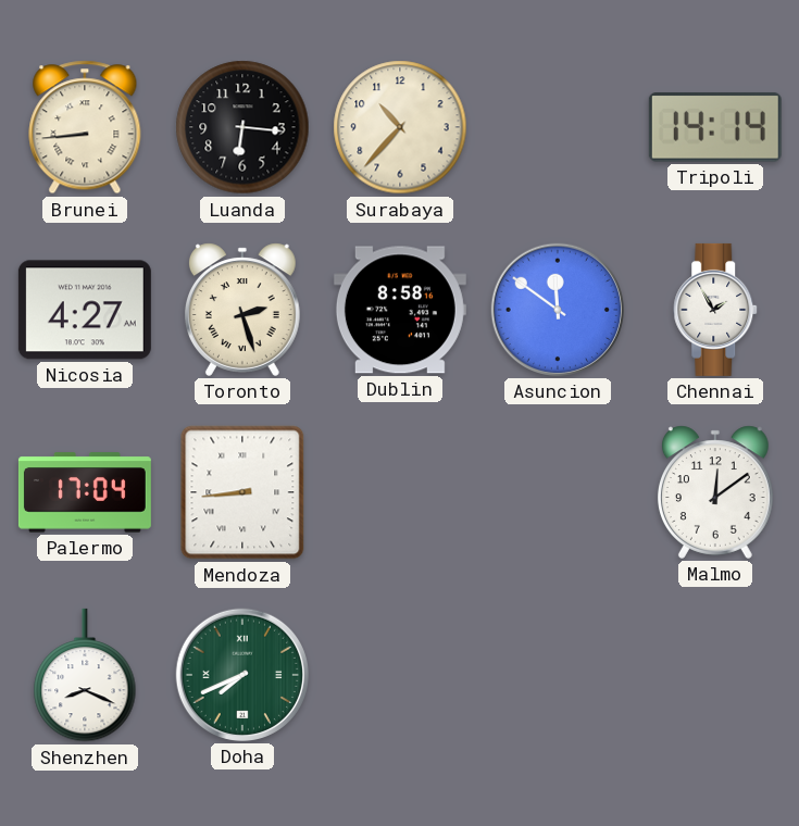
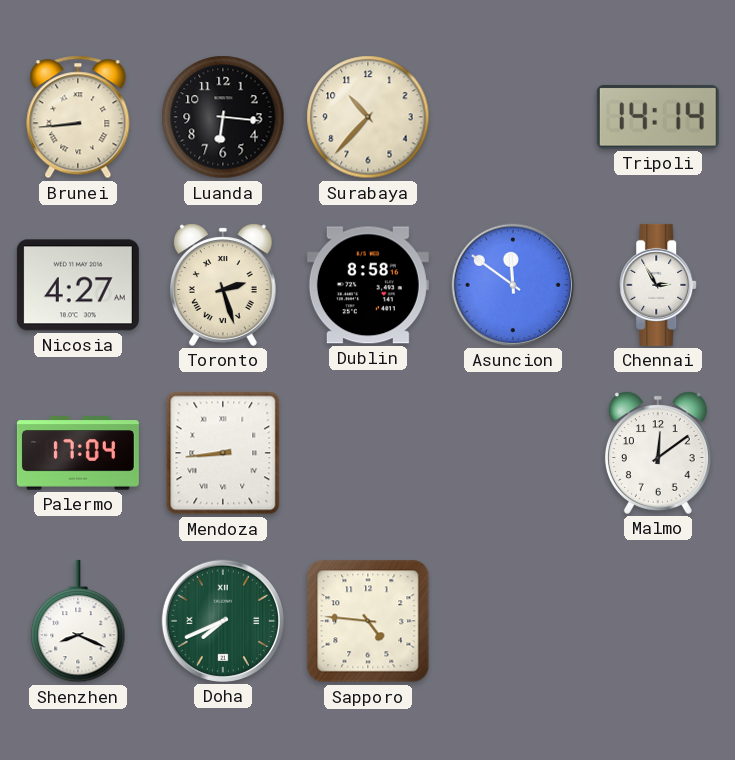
Chennai: 1:55 -> 2:55
Sapporo: none -> 4:46
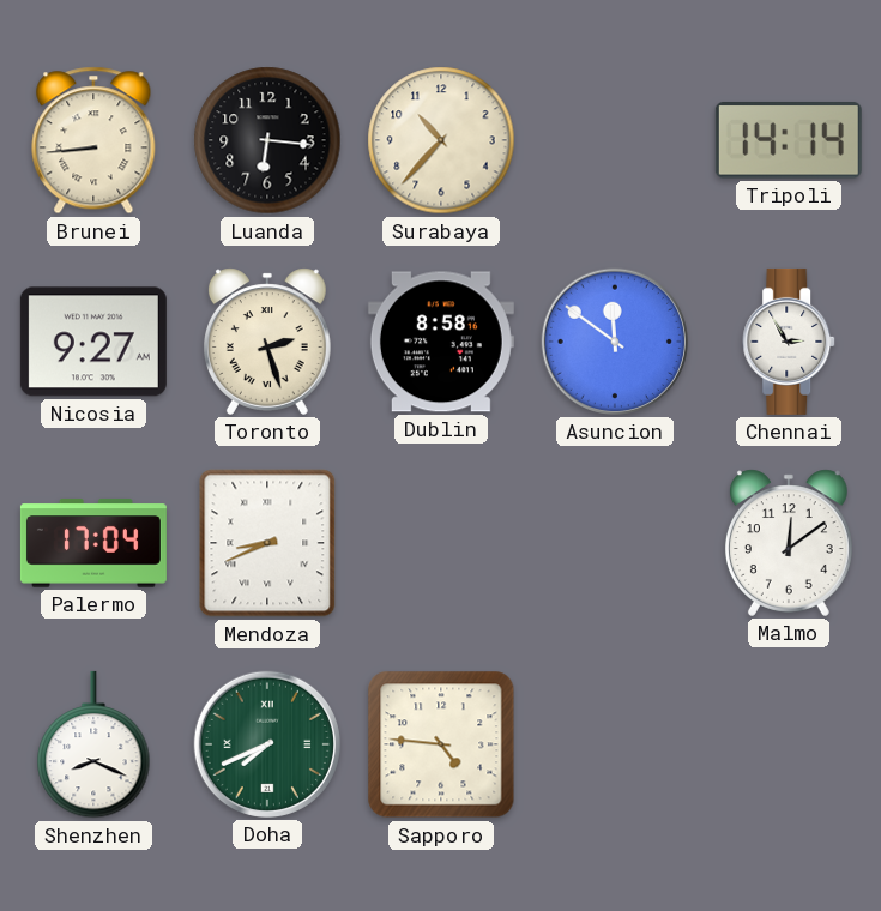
Nicosia: 4:27 -> 9:27
Mendoza: 8:44 -> 8:41
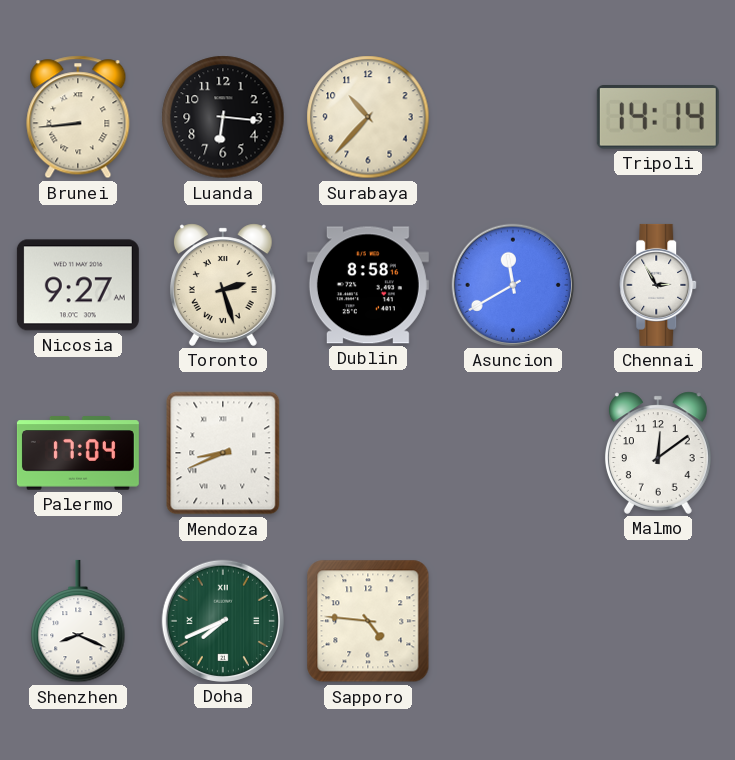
Asuncion: 11:51 -> 11:40
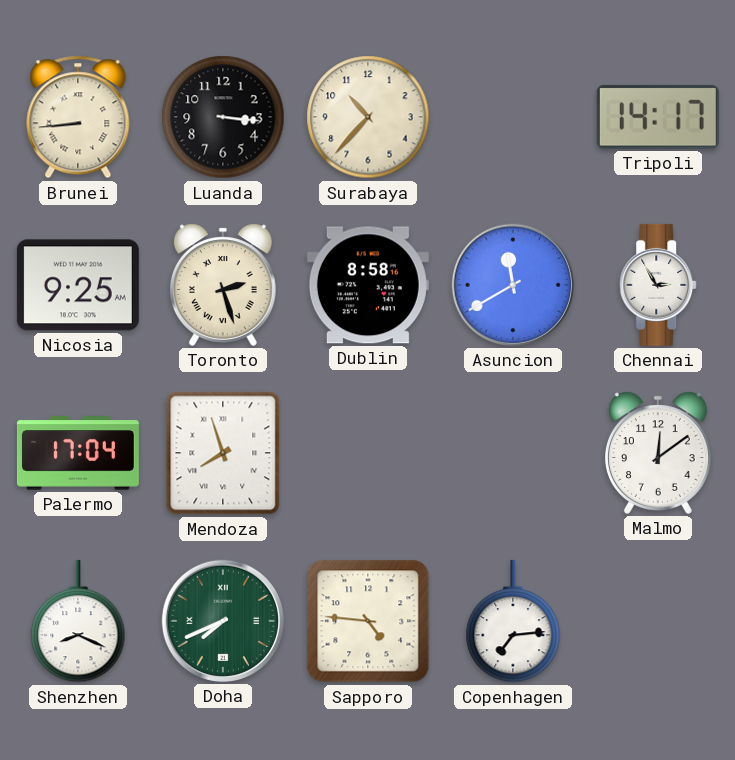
Luanda: 6:16 -> 3:16
Tripoli: 14:14 -> 14:17
Nicosia: 9:27 -> 9:25
Mendoza: 8:41 -> 7:57
Copenhagen: none -> 7:14
